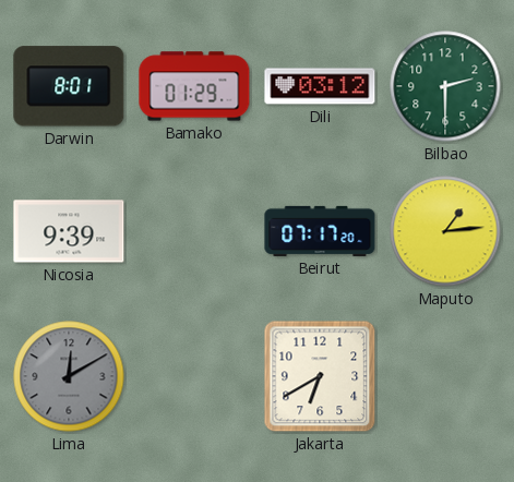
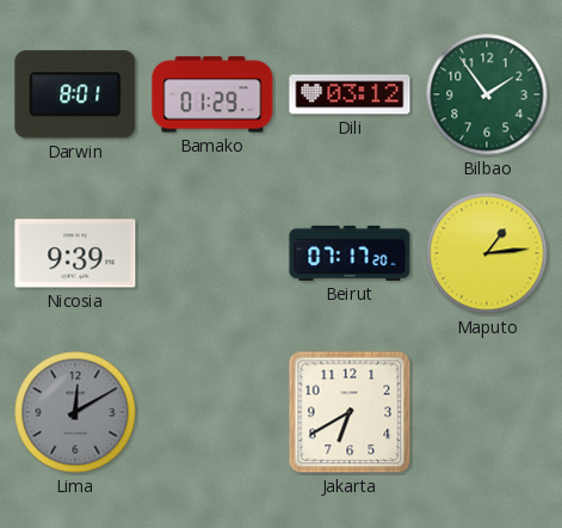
Bilbao: 2:30 -> 1:54
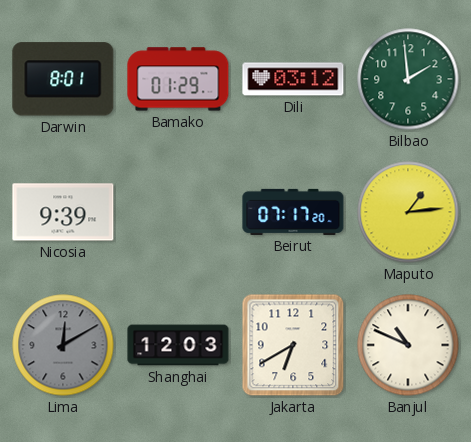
Bilbao: 1:54 -> 1:59
Shanghai: none -> 12:03
Banjul: none -> 10:49
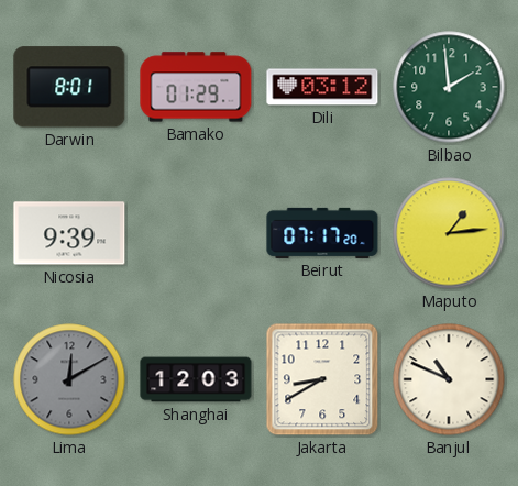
Jakarta: 6:40 -> 8:40
